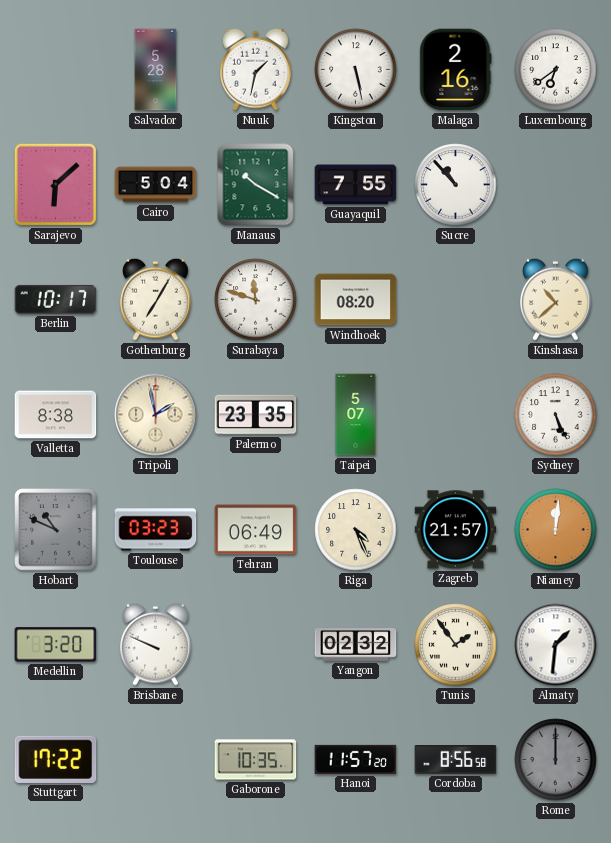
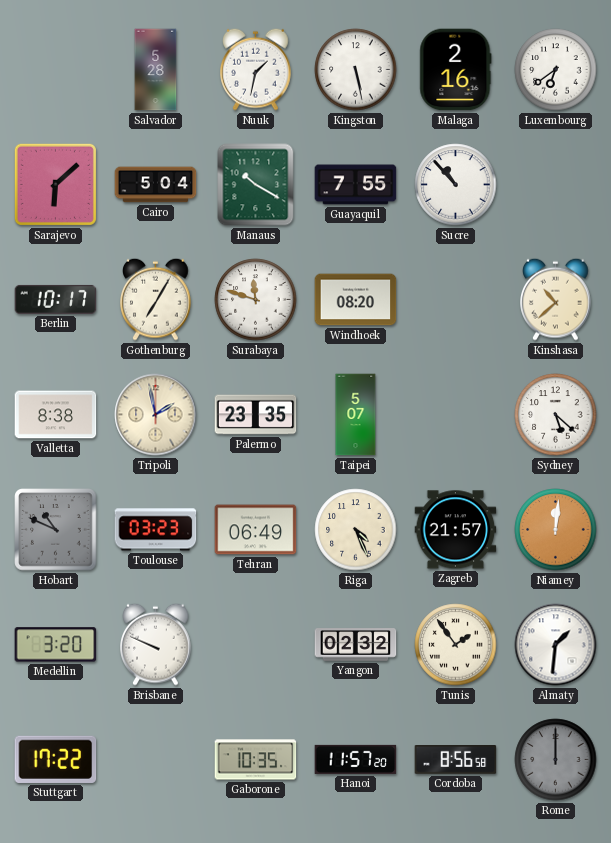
Sydney: 5:26 -> 5:22
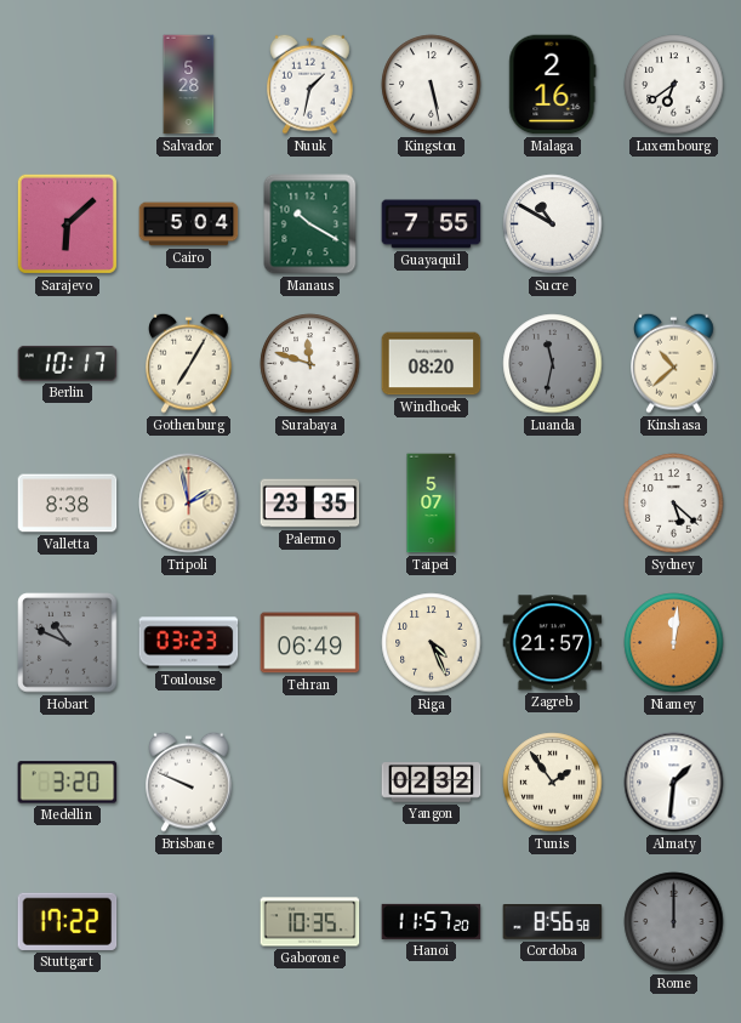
Sucre: 10:53 -> 10:50
Luanda: none -> 11:32
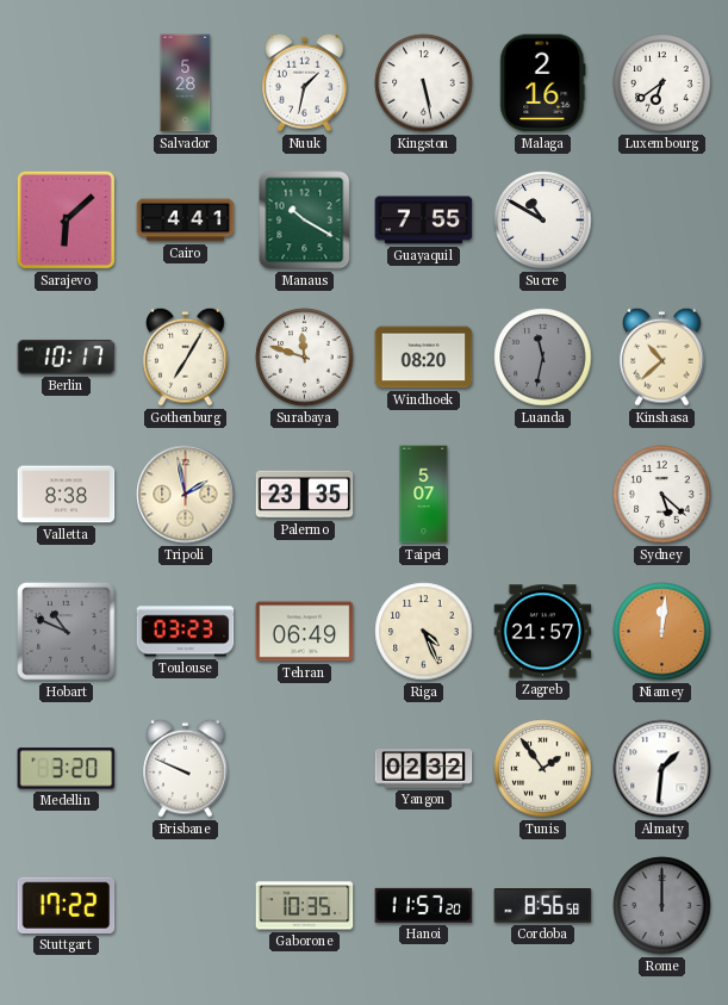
Cairo: 5:04 -> 4:41
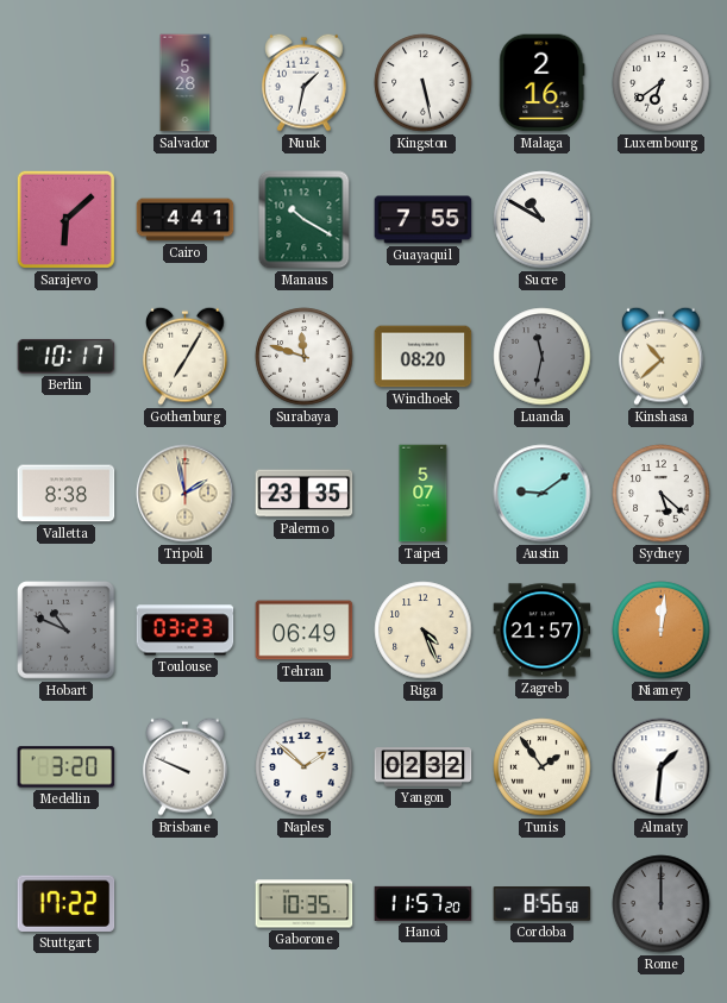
Austin: none -> 9:09
Naples: none -> 1:52
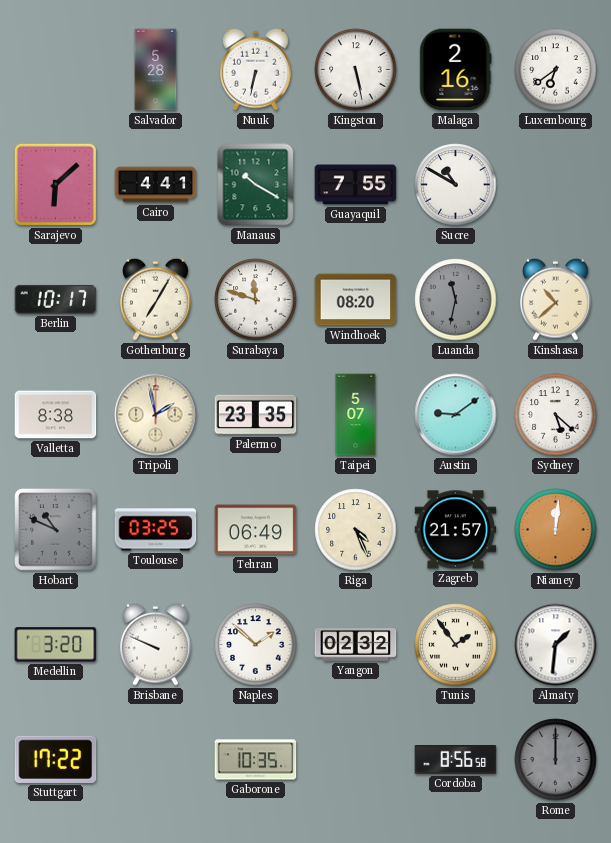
Nuuk: 1:32 -> 6:32
Toulouse: 03:23 -> 03:25
Hanoi: 11:57 -> none
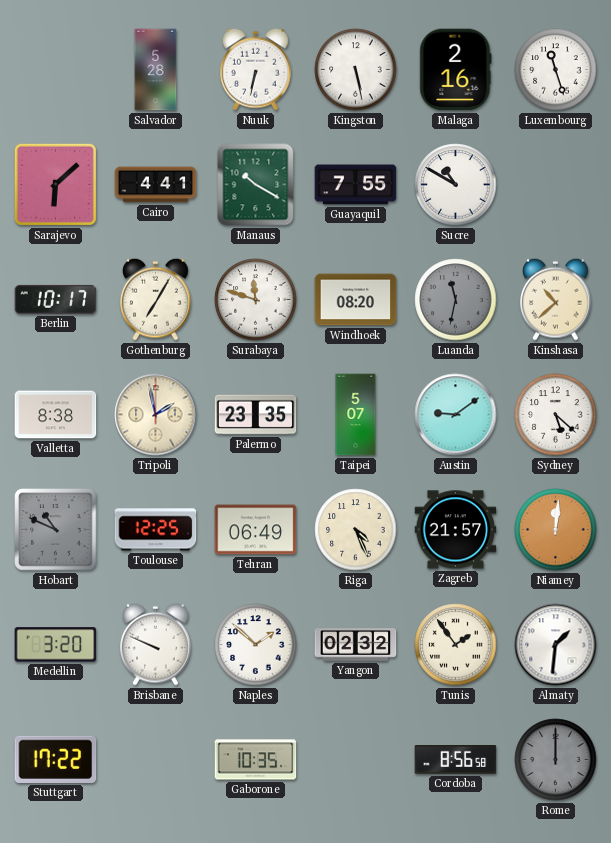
Luxembourg: 6:39 -> 11:27
Toulouse: 03:25 -> 12:25
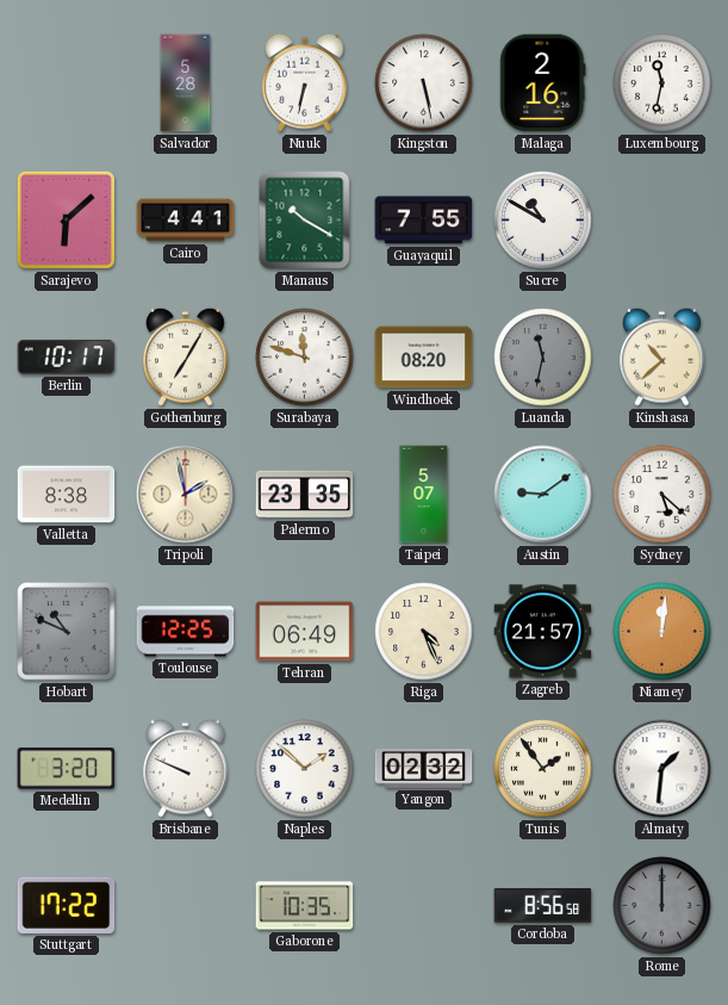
Luxembourg: 11:27 -> 11:32
